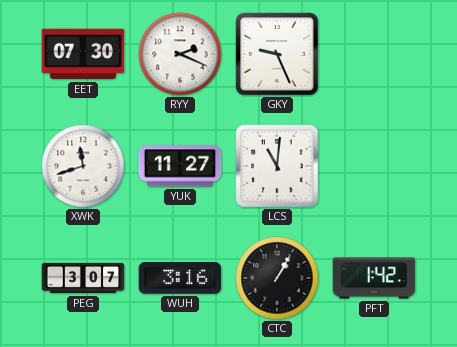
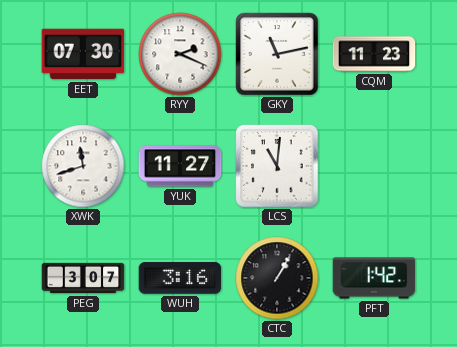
GKY: 9:26 -> 11:13
CQM: none -> 11:23
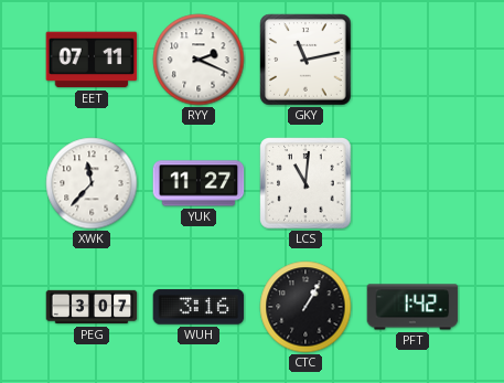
EET: 07:30 -> 07:11
CQM: 11:23 -> none
XWK: 11:42 -> 11:37
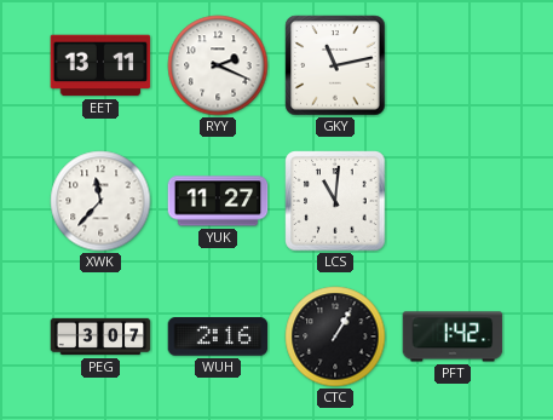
EET: 07:11 -> 13:11
WUH: 3:16 -> 2:16
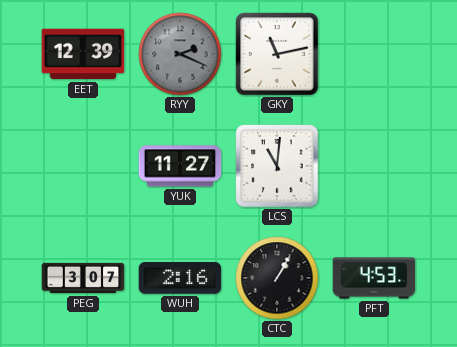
EET: 13:11 -> 12:39
RYY dial: white -> grey
XWK: 11:37 -> none
PFT: 1:42 -> 4:53
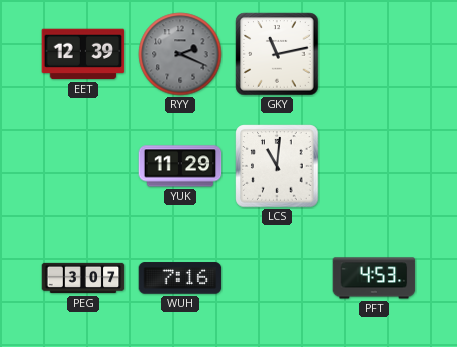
YUK: 11:27 -> 11:29
WUH: 2:16 -> 7:16
CTC: 1:05 -> none
